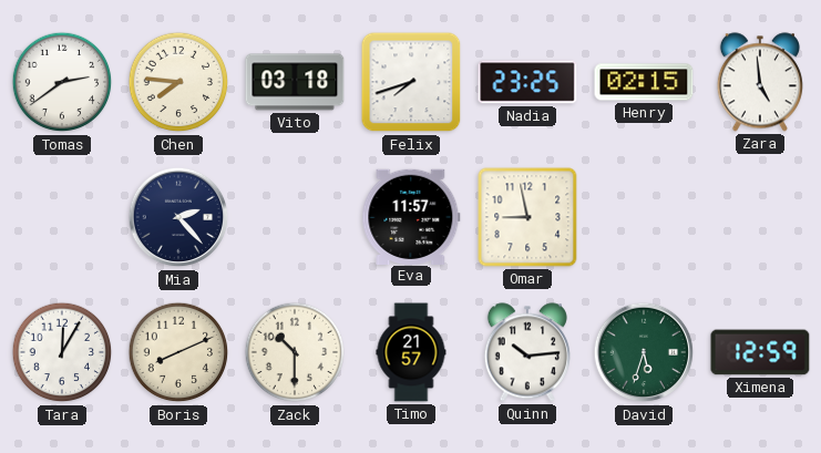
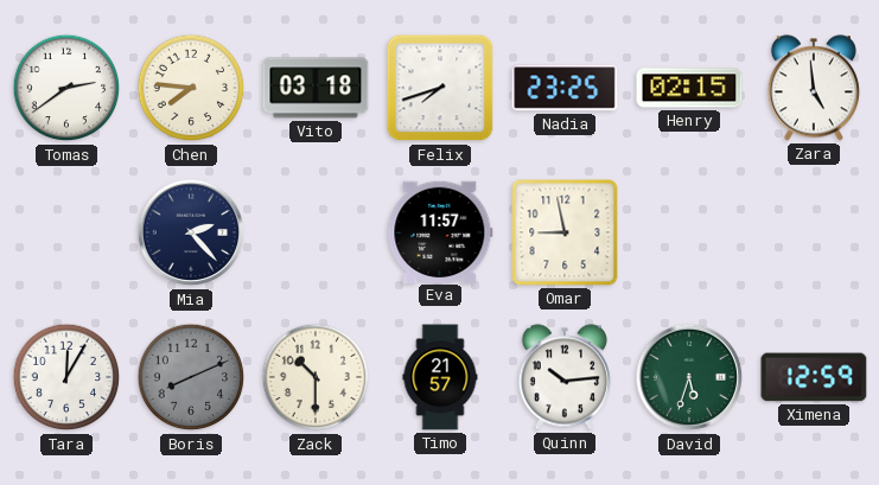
Boris dial: cream -> grey
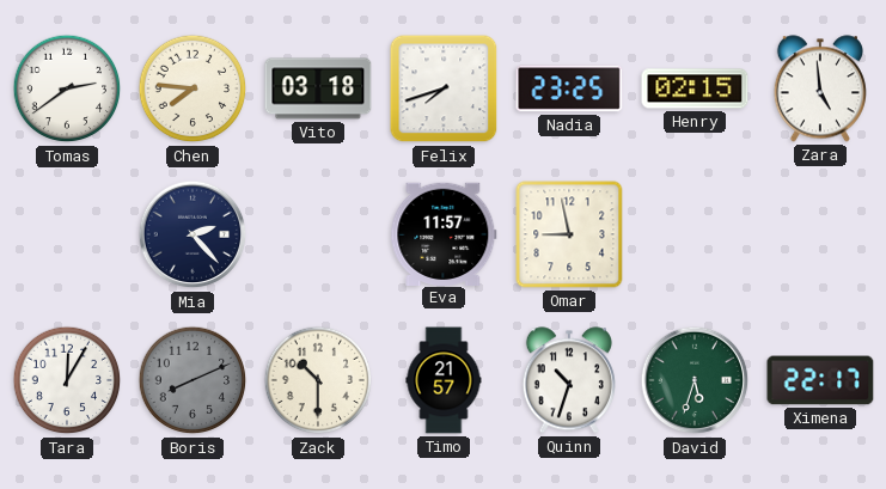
Quinn: 10:14 -> 10:33
Ximena: 12:59 -> 22:17
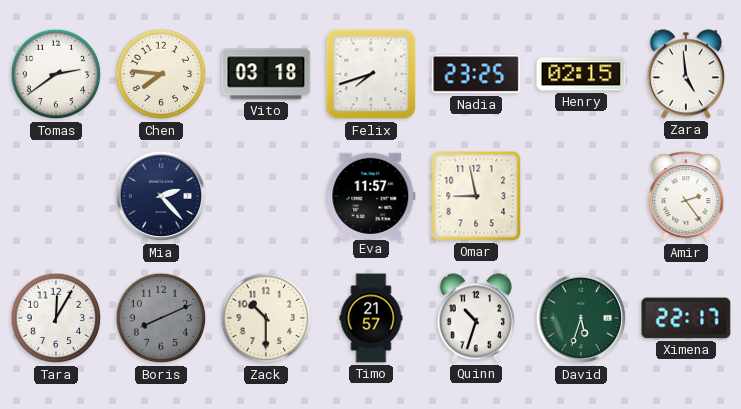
Amir: none -> 2:24
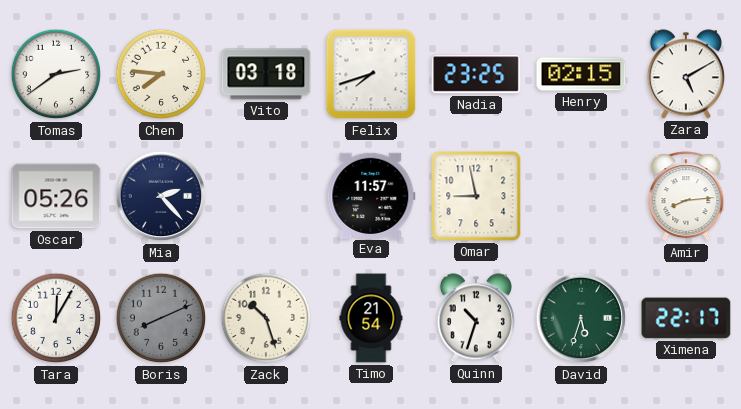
Zara: 4:59 -> 5:10
Oscar: none -> 05:26
Amir: 2:24 -> 8:14
Zack: 10:30 -> 10:27
Timo: 21:57 -> 21:54
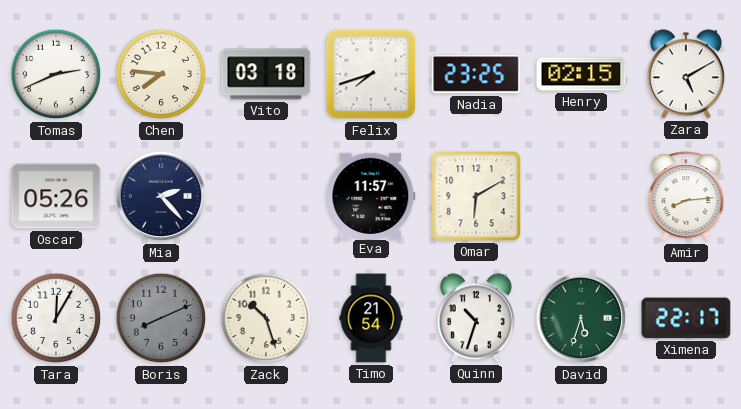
Tomas: 2:39 -> 2:41
Omar: 8:58 -> 6:10
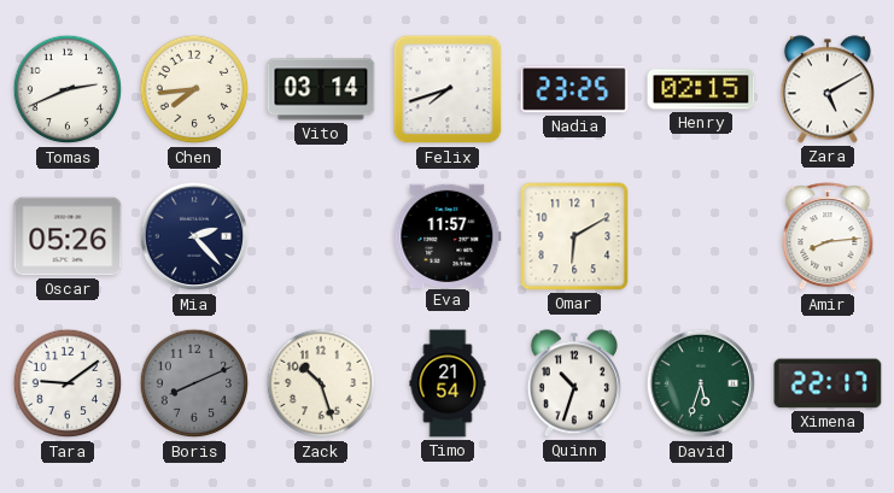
Chen: 7:46 -> 7:44
Vito: 03:18 -> 03:14
Tara: 12:05 -> 9:09
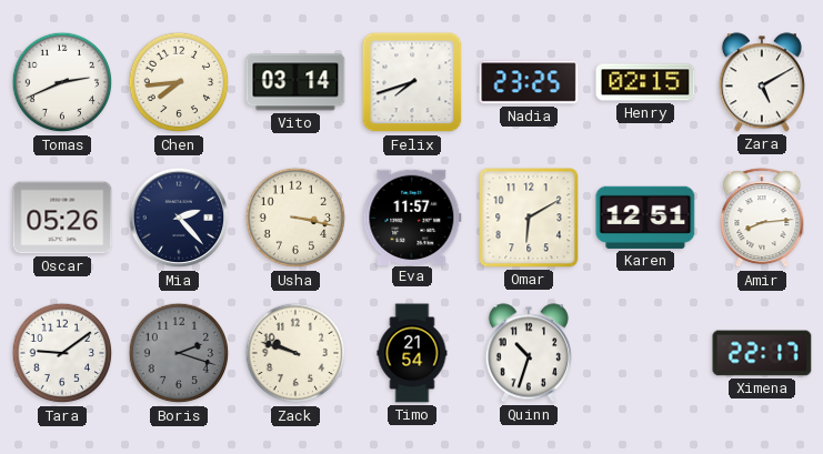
Usha: none -> 3:17
Karen: none -> 12:51
Boris: 8:11 -> 2:18
Zack: 10:27 -> 9:48
David: 5:33 -> none
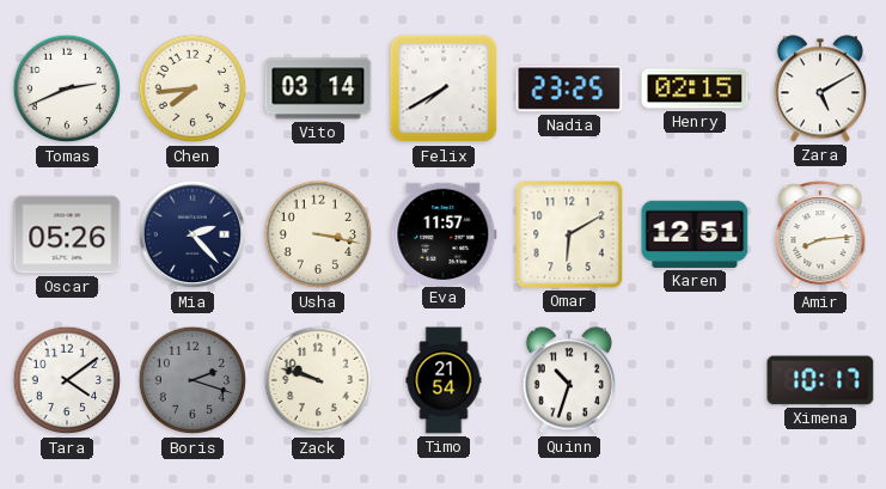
Felix: 7:42 -> 7:40
Tara: 9:09 -> 4:09
Ximena: 22:17 -> 10:17
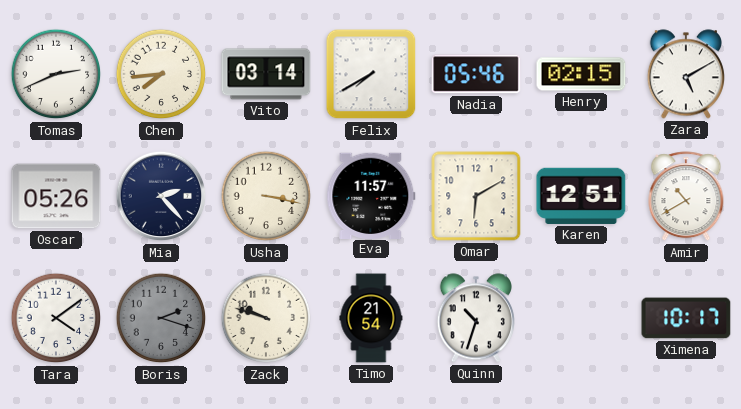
Nadia: 23:25 -> 05:46
Amir: 8:14 -> 10:40
